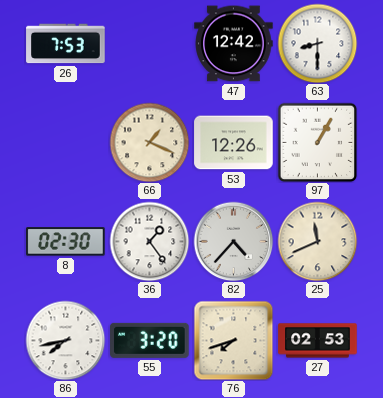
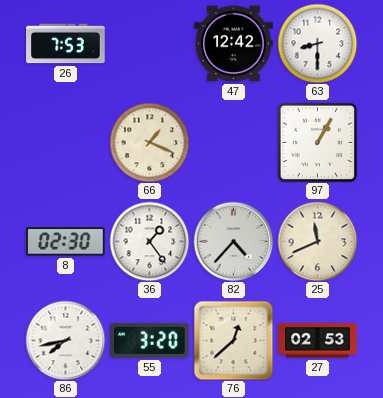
53: 12:26 -> none
76: 7:42 -> 12:38
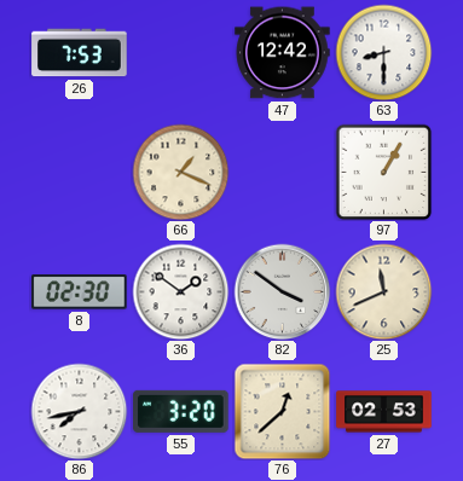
36: 1:24 -> 1:51
82: 4:37 -> 3:51
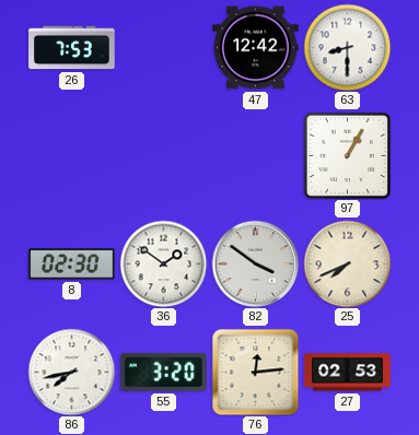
66: 1:19 -> none
25: 11:41 -> 7:41
76: 12:38 -> 12:14
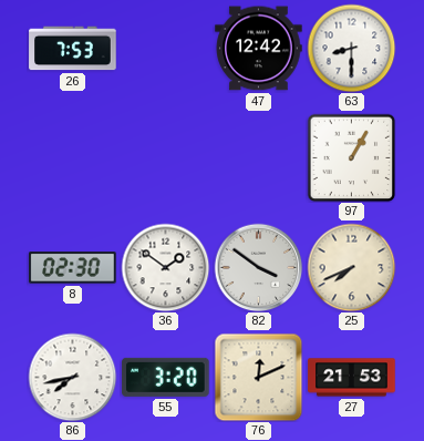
76: 12:14 -> 12:11
27: 02:53 -> 21:53
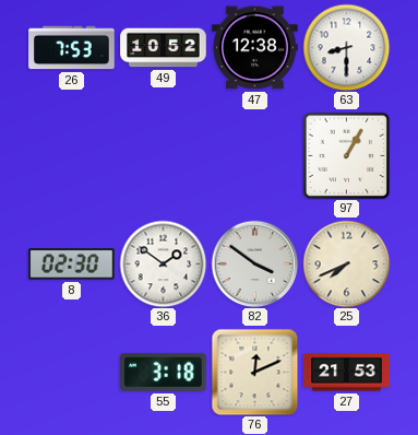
49: none -> 10:52
47: 12:42 -> 12:38
86: 7:43 -> none
55: 3:20 -> 3:18
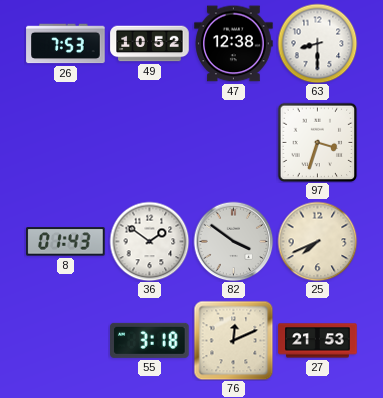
97: 1:05 -> 3:33
8: 02:30 -> 01:43
